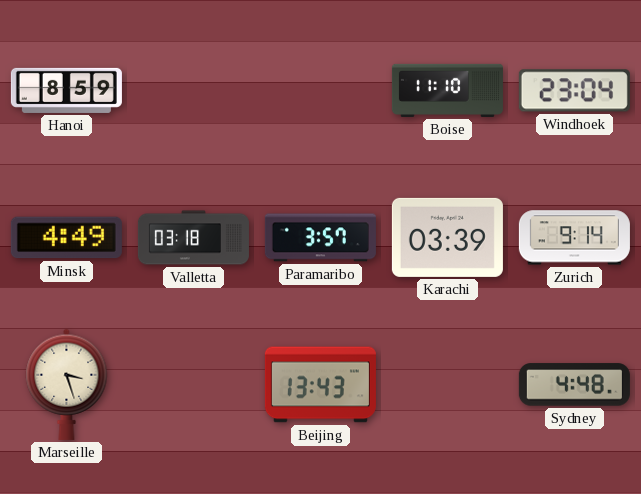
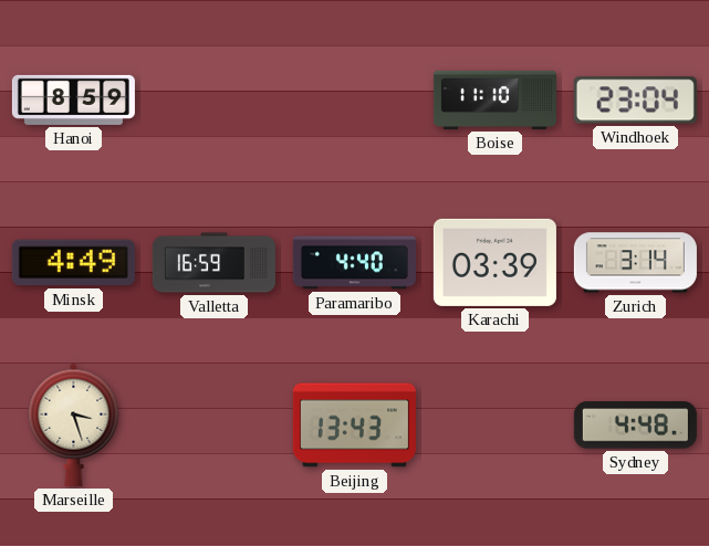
Valletta: 03:18 -> 16:59
Paramaribo: 3:57 -> 4:40
Zurich: 9:14 -> 3:14
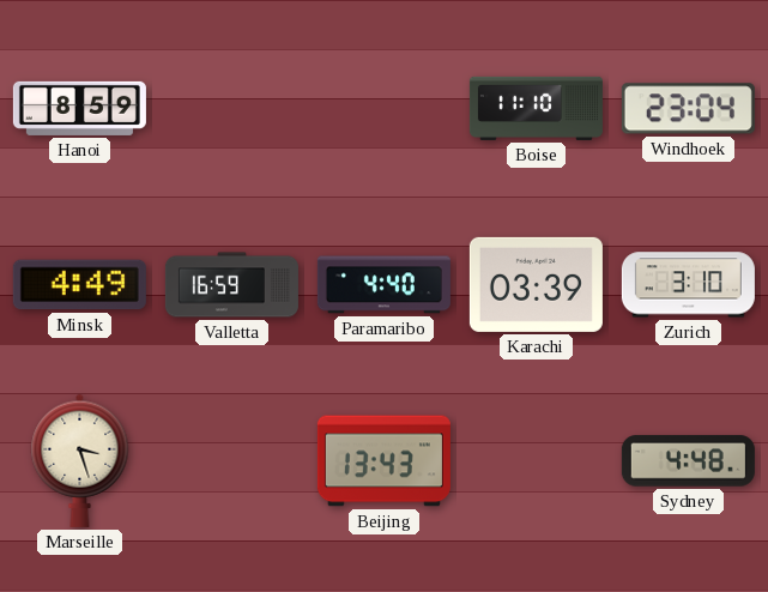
Zurich: 3:14 -> 3:10
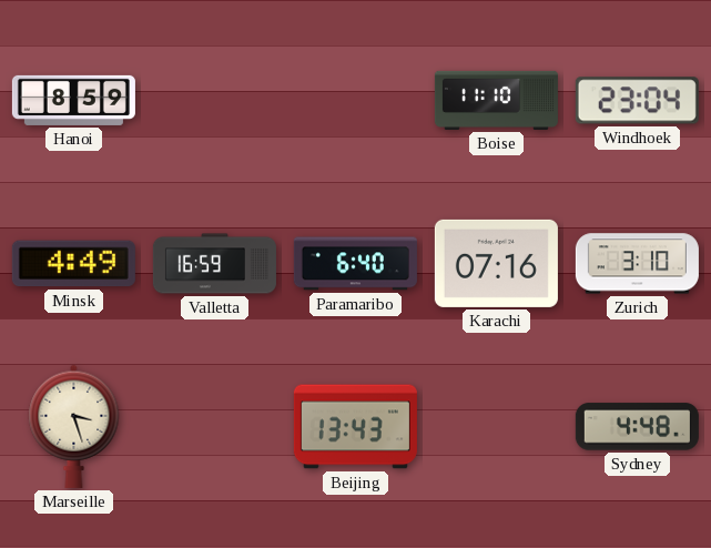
Paramaribo: 4:40 -> 6:40
Karachi: 03:39 -> 07:16
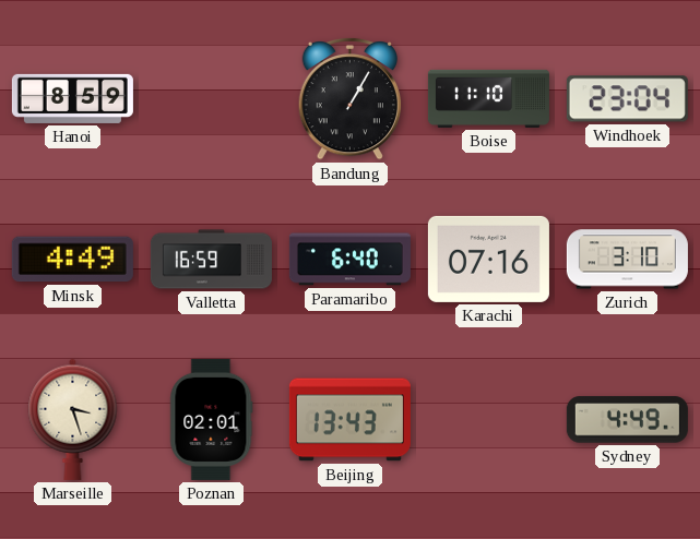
Bandung: none -> 1:05
Poznan: none -> 02:01
Sydney: 4:48 -> 4:49
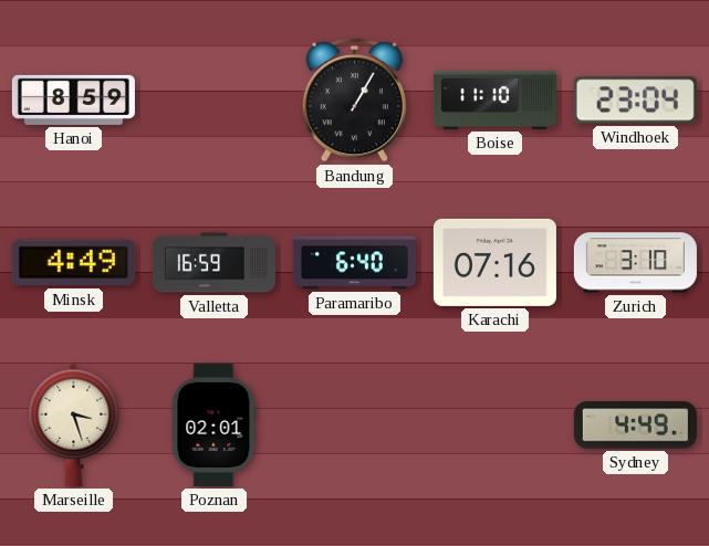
Beijing: 13:43 -> none
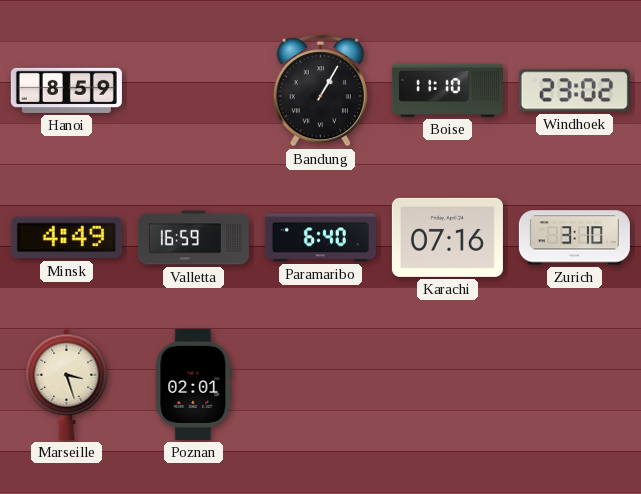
Windhoek: 23:04 -> 23:02
Sydney: 4:49 -> none
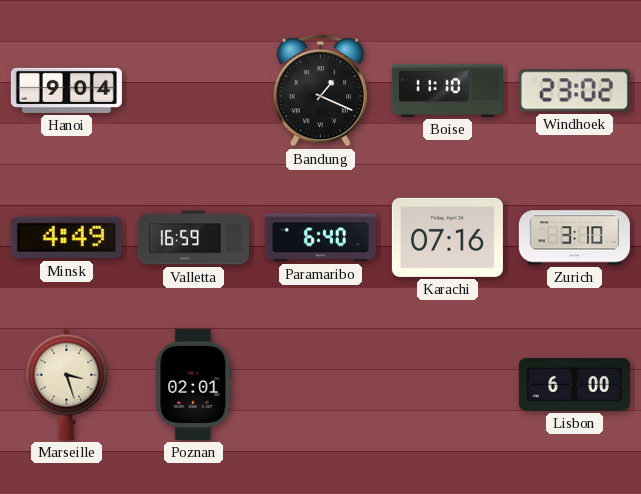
Hanoi: 8:59 -> 9:04
Bandung: 1:05 -> 1:19
Lisbon: none -> 6:00
